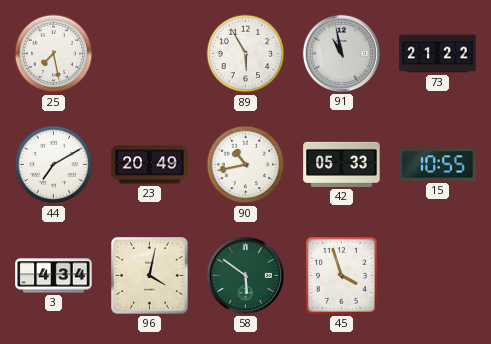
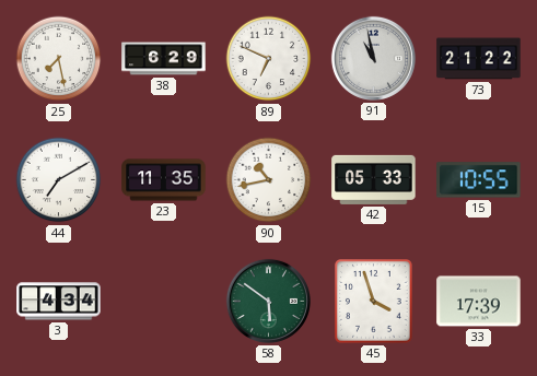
38: none -> 6:29
89: 5:55 -> 6:49
23: 20:49 -> 11:35
96: 4:02 -> none
33: none -> 17:39
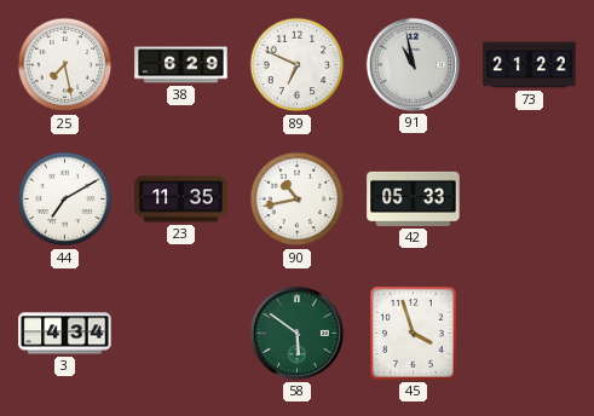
15: 10:55 -> none
33: 17:39 -> none
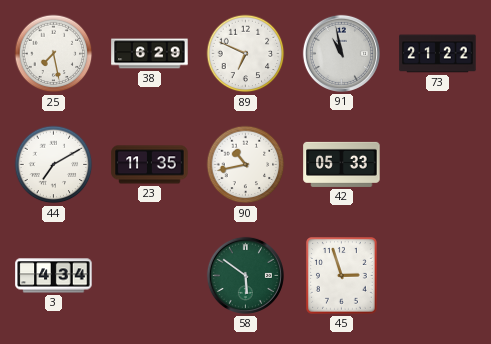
45: 3:57 -> 2:57
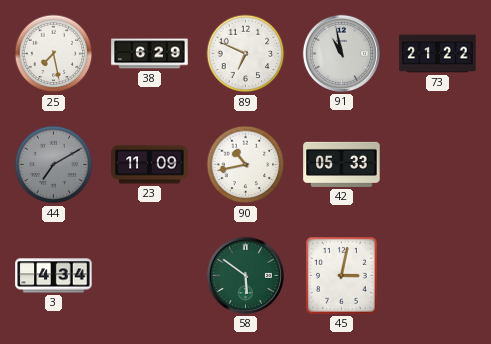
44 dial: white -> grey
23: 11:35 -> 11:09
45: 2:57 -> 3:02
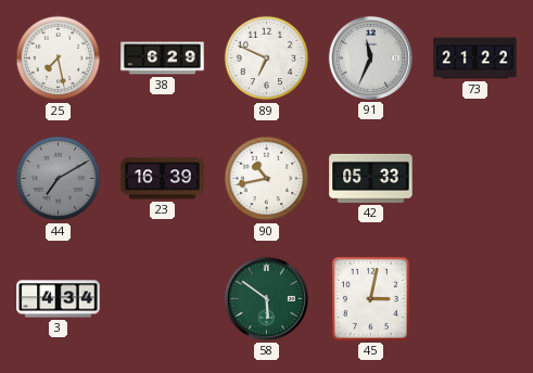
91: 10:58 -> 11:34
23: 11:09 -> 16:39
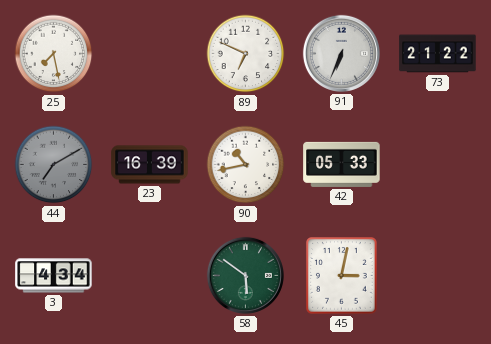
38: 6:29 -> none
91: 11:34 -> 6:34
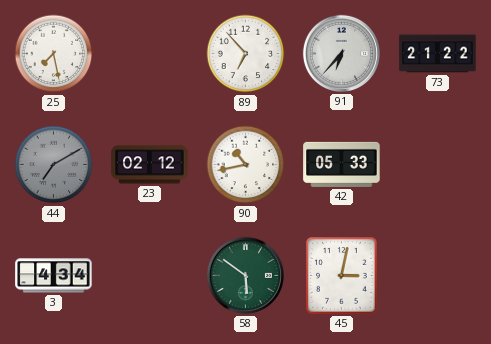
89: 6:49 -> 6:53
91: 6:34 -> 6:37
23: 16:39 -> 02:12
